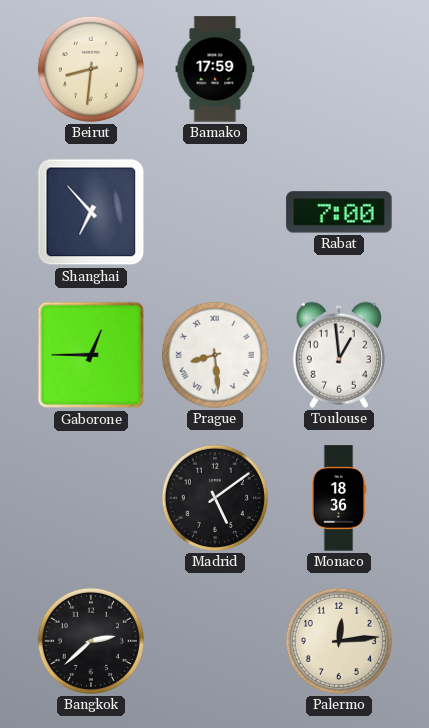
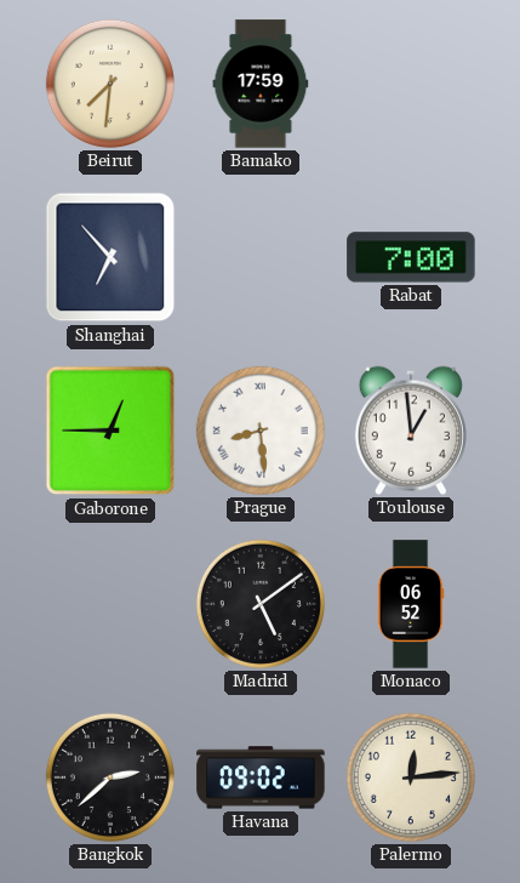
Beirut: 8:31 -> 7:31
Monaco: 18:36 -> 06:52
Havana: none -> 09:02
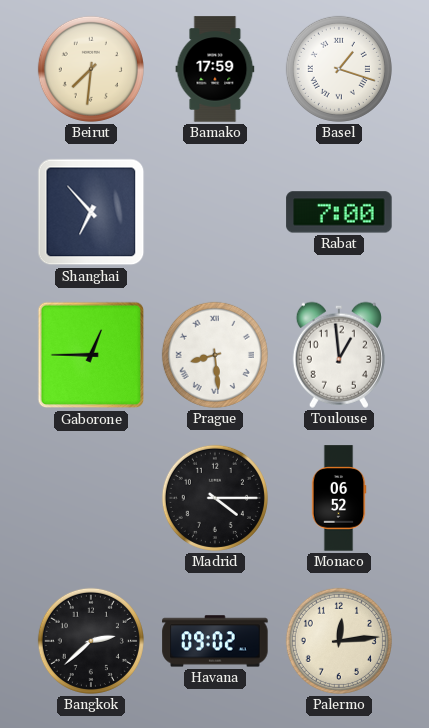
Basel: none -> 1:18
Madrid: 5:09 -> 4:15
